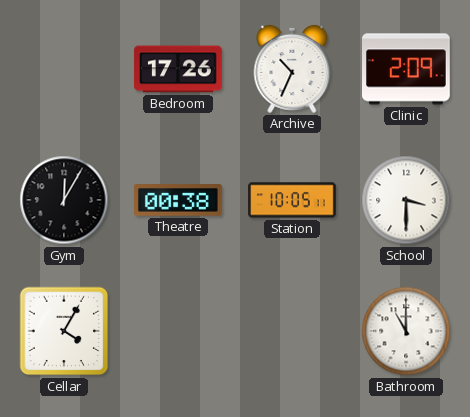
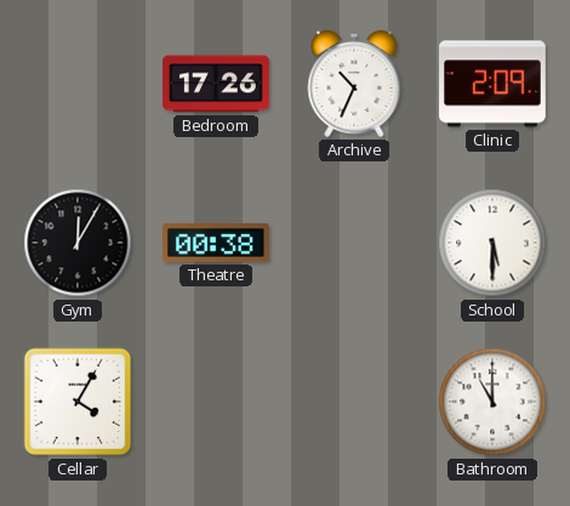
Station: 10:05 -> none
School: 3:30 -> 5:30
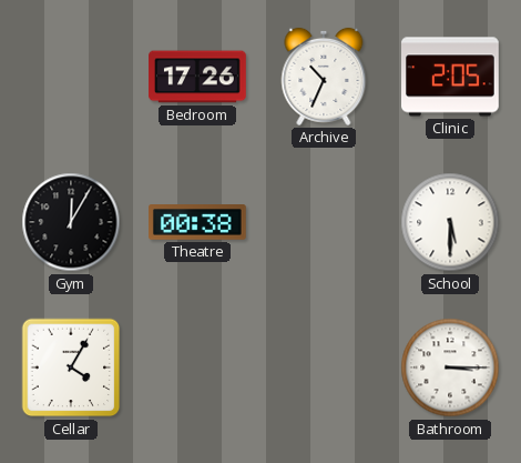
Clinic: 2:09 -> 2:05
Bathroom: 11:00 -> 3:15
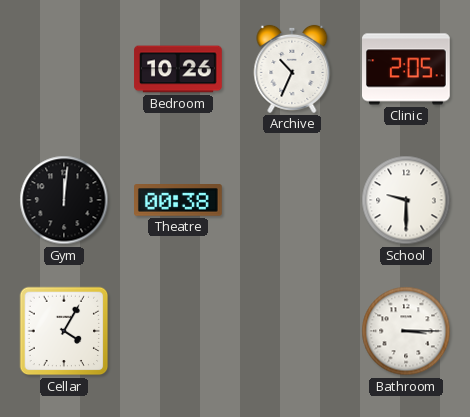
Bedroom: 17:26 -> 10:26
Gym: 12:05 -> 12:01
School: 5:30 -> 9:30
